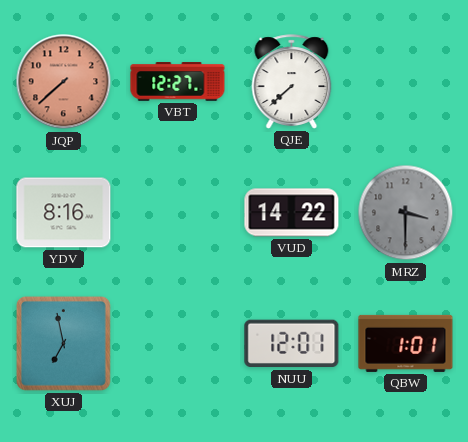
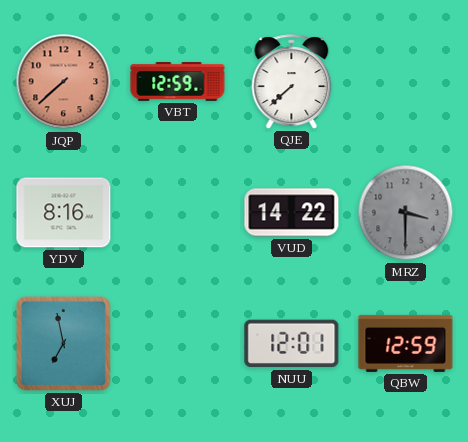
VBT: 12:27 -> 12:59
QBW: 1:01 -> 12:59
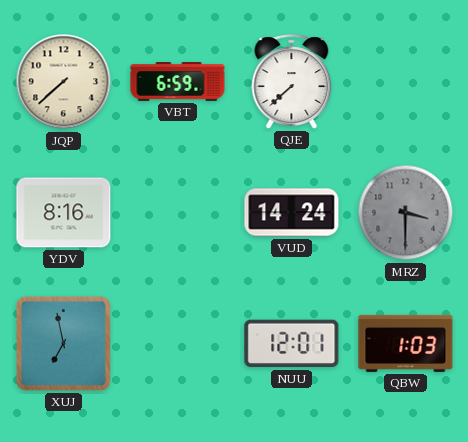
JQP dial: salmon -> cream
VBT: 12:59 -> 6:59
VUD: 14:22 -> 14:24
QBW: 12:59 -> 1:03
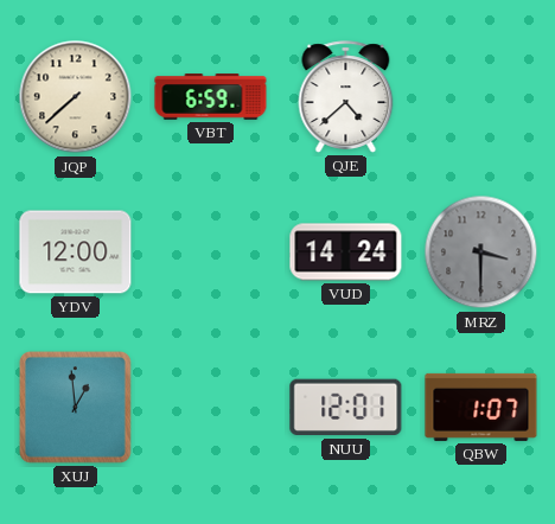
QJE: 7:38 -> 4:38
YDV: 8:16 -> 12:00
XUJ: 6:58 -> 12:59
QBW: 1:03 -> 1:07
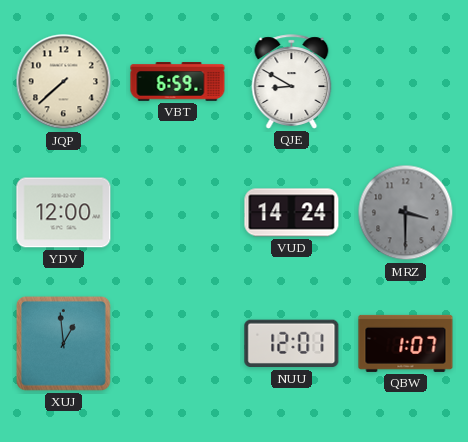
QJE: 4:38 -> 8:50
